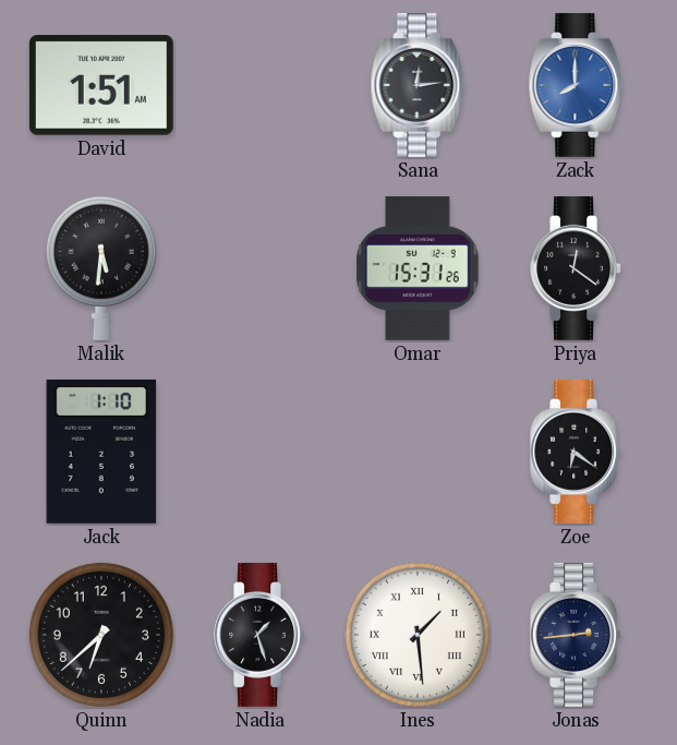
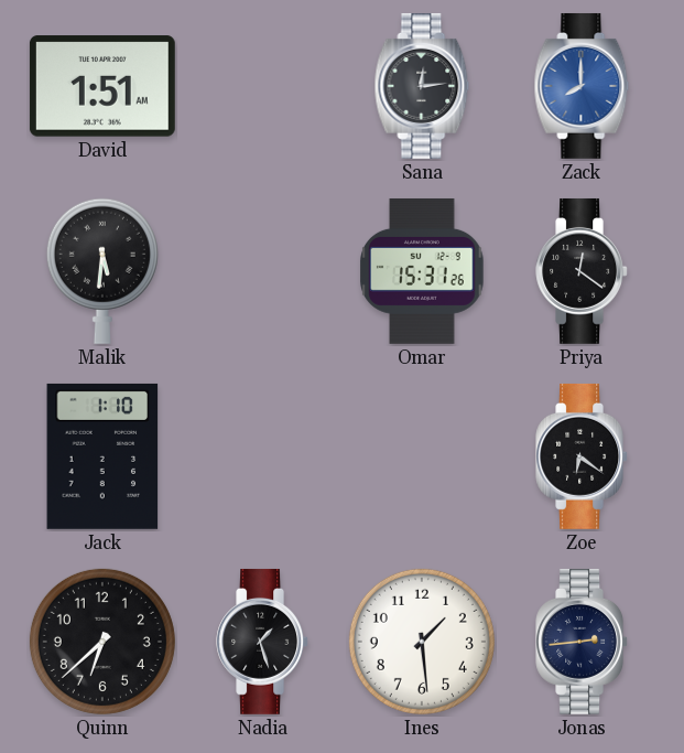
Ines numerals: Roman -> Arabic
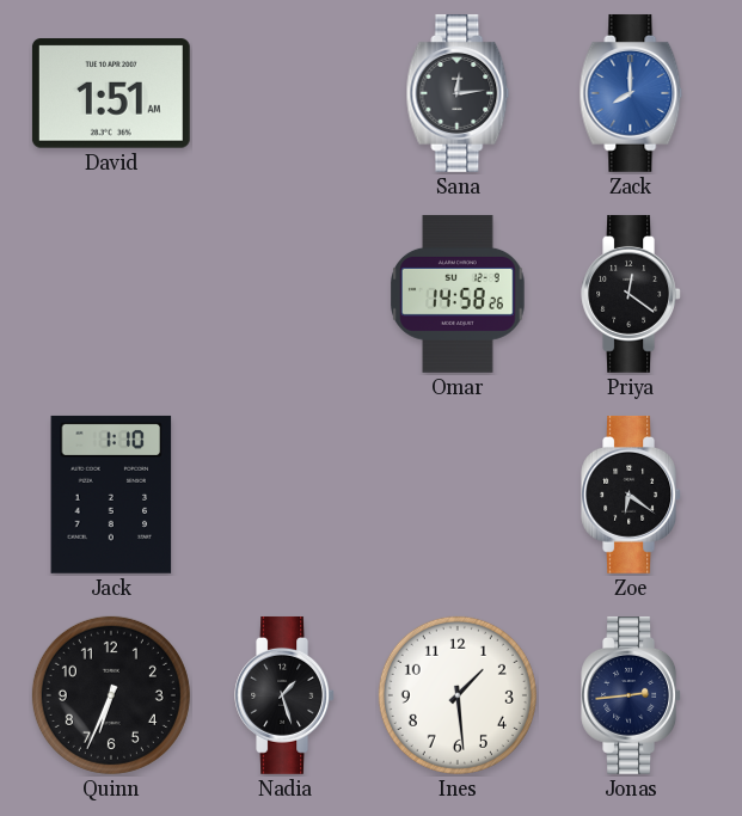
Malik: 5:31 -> none
Omar: 15:31 -> 14:58
Quinn: 6:38 -> 6:34
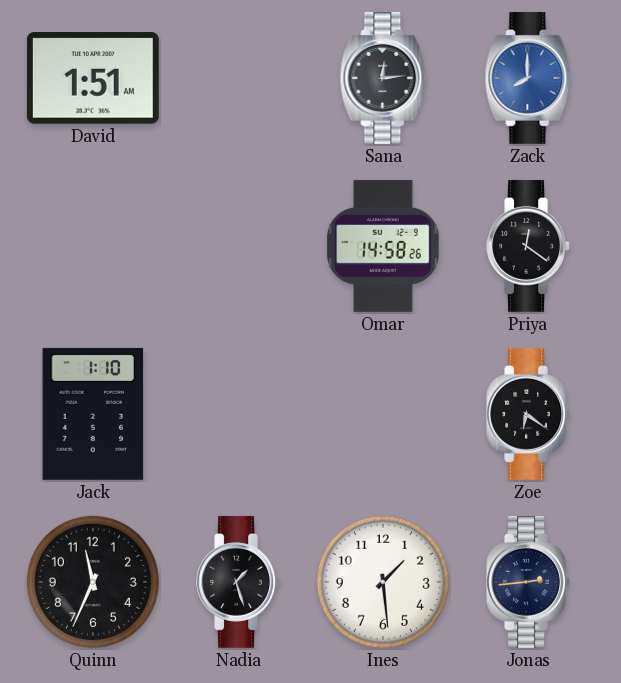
Quinn: 6:34 -> 11:34
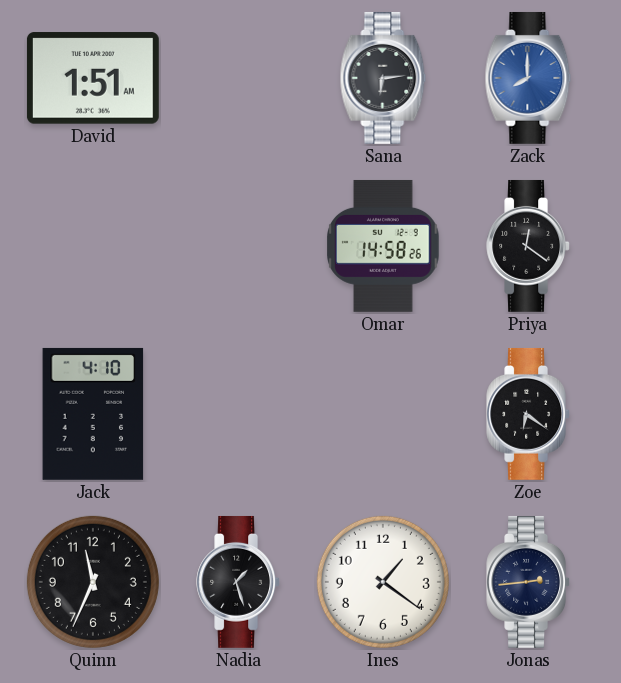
Sana: 12:14 -> 6:14
Jack: 1:10 -> 4:10
Ines: 1:29 -> 1:21
